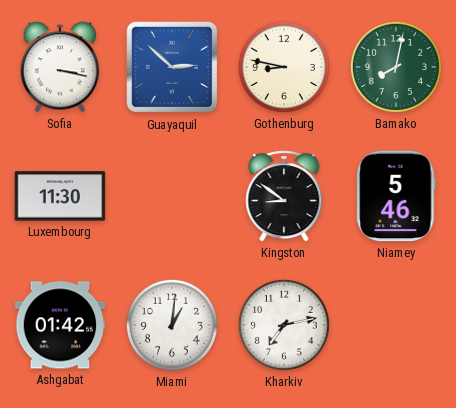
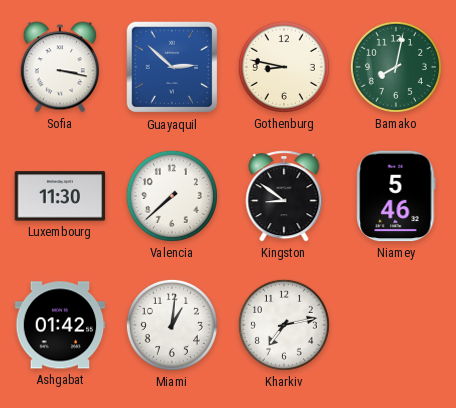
Valencia: none -> 7:38
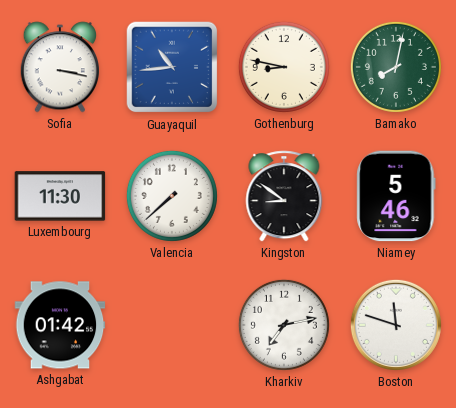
Guayaquil: 2:52 -> 10:44
Miami: 1:01 -> none
Boston: none -> 11:48
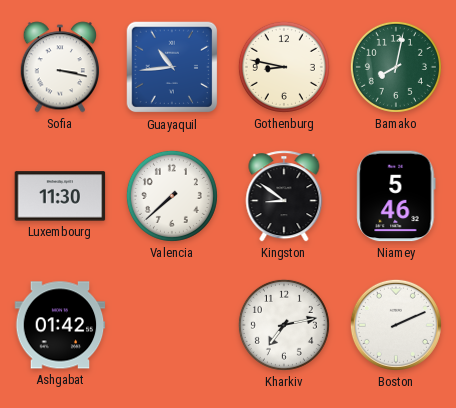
Boston: 11:48 -> 2:11
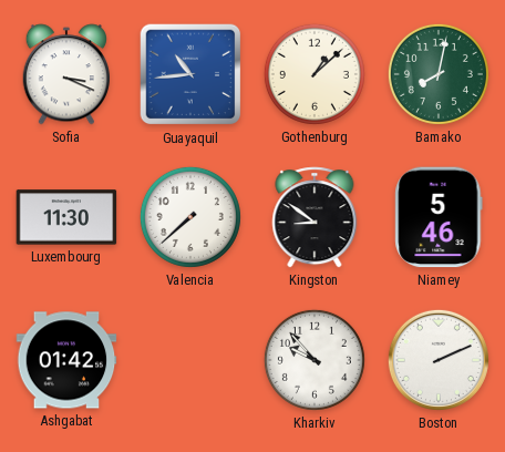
Sofia: 3:17 -> 3:19
Gothenburg: 8:47 -> 1:08
Kharkiv: 7:13 -> 9:53
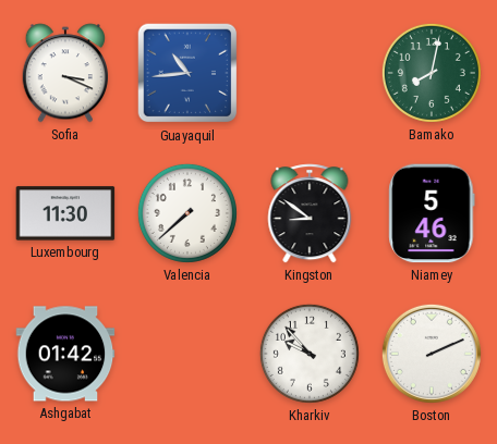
Gothenburg: 1:08 -> none
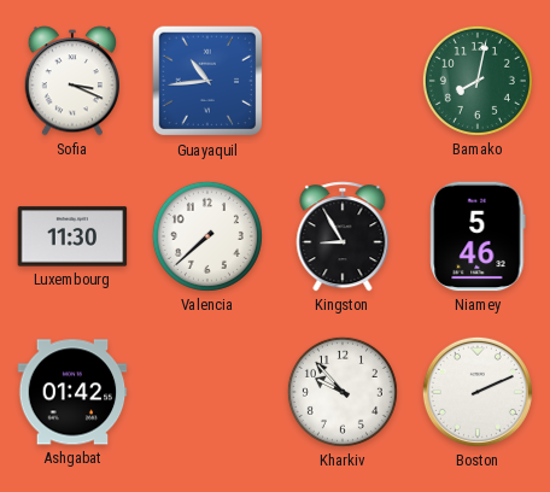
Kingston: 8:51 -> 8:55
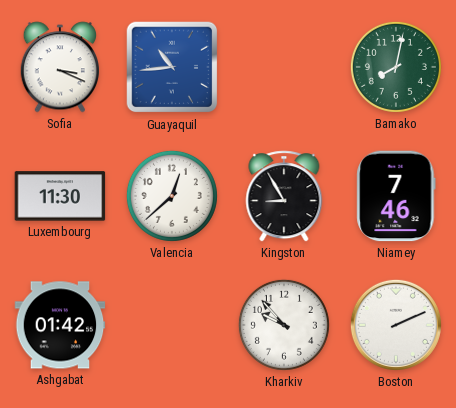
Valencia: 7:38 -> 12:38
Niamey: 5:46 -> 7:46
